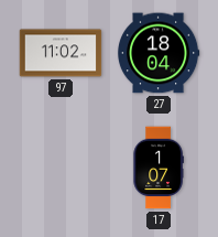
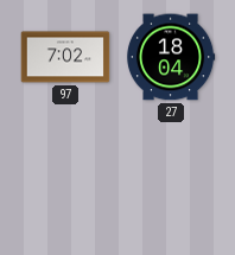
97: 11:02 -> 7:02
17: 1:07 -> none
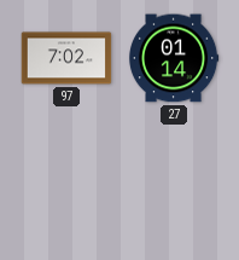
27: 18:04 -> 01:14
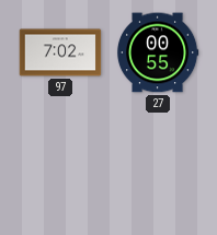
27: 01:14 -> 00:55
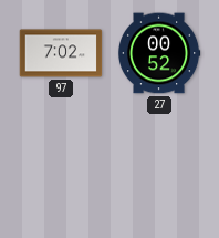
27: 00:55 -> 00:52
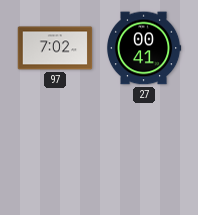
27: 00:52 -> 00:41
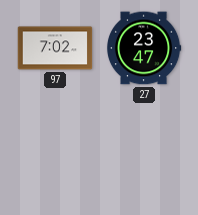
27: 00:41 -> 23:47
